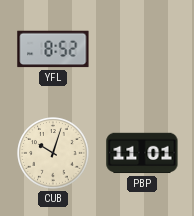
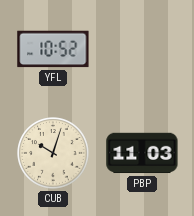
YFL: 8:52 -> 10:52
PBP: 11:01 -> 11:03
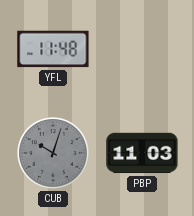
YFL: 10:52 -> 11:48
CUB dial: cream -> grey
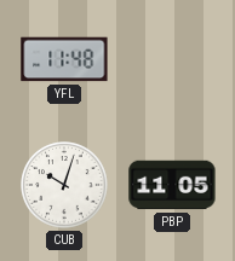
CUB dial: grey -> white
PBP: 11:03 -> 11:05
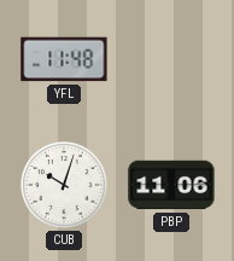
PBP: 11:05 -> 11:06
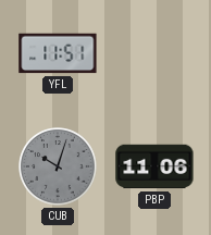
YFL: 11:48 -> 11:51
CUB dial: white -> grey
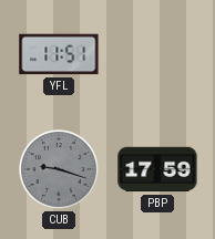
CUB: 10:03 -> 9:18
PBP: 11:06 -> 17:59
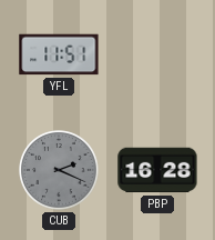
CUB: 9:18 -> 2:19
PBP: 17:59 -> 16:28
